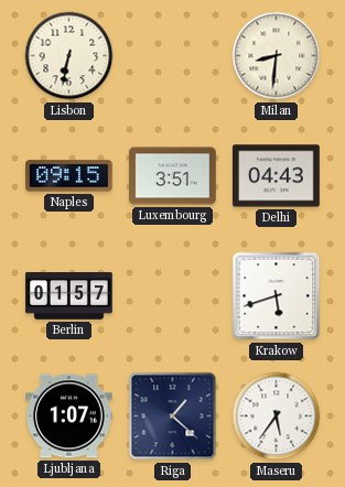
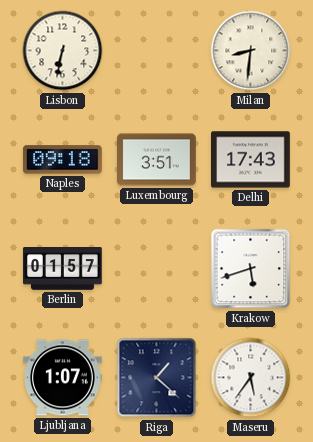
Naples: 09:15 -> 09:18
Delhi: 04:43 -> 17:43
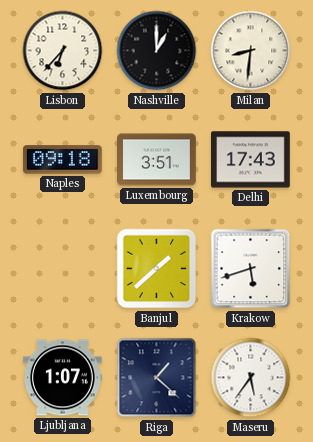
Lisbon: 6:32 -> 6:37
Nashville: none -> 1:00
Berlin: 01:57 -> none
Banjul: none -> 1:38
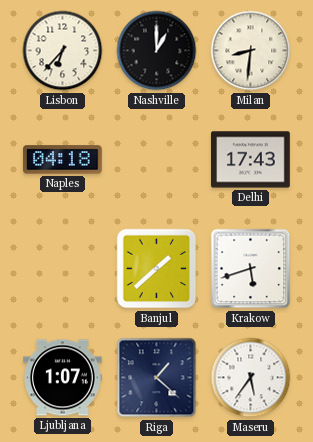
Naples: 09:18 -> 04:18
Luxembourg: 3:51 -> none
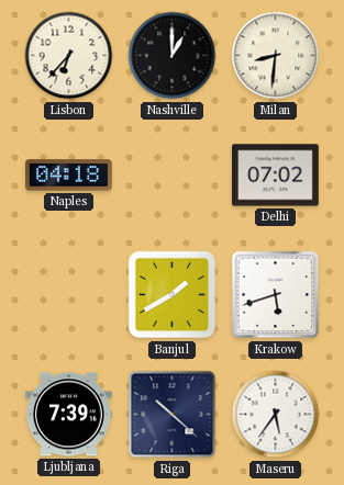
Delhi: 17:43 -> 07:02
Banjul: 1:38 -> 1:40
Ljubljana: 1:07 -> 7:39
Riga: 1:22 -> 10:22
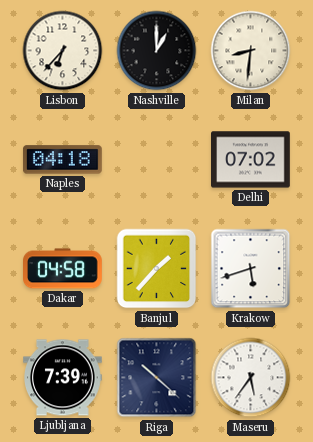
Dakar: none -> 04:58
Banjul: 1:40 -> 1:37
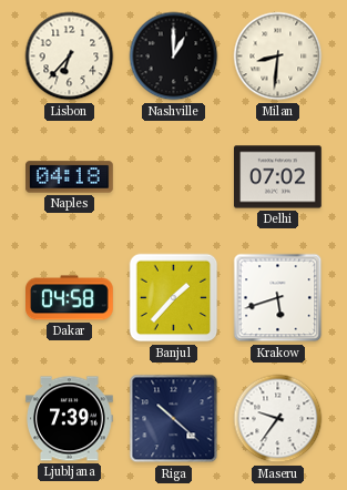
Maseru: 5:36 -> 9:36
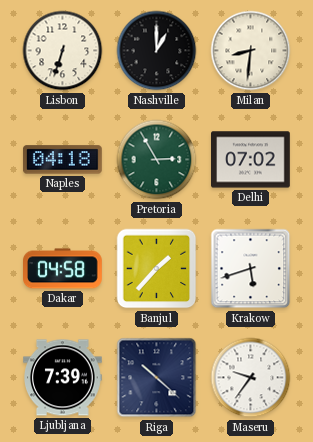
Lisbon: 6:37 -> 6:33
Pretoria: none -> 2:55
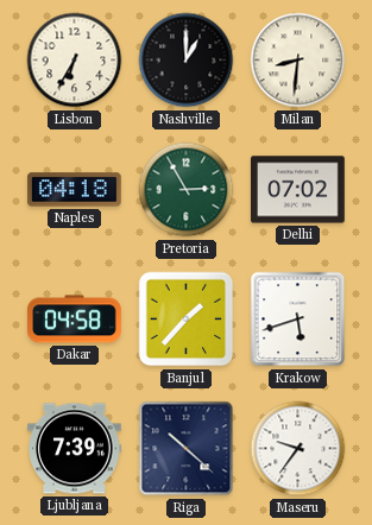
Lisbon: 6:33 -> 6:35
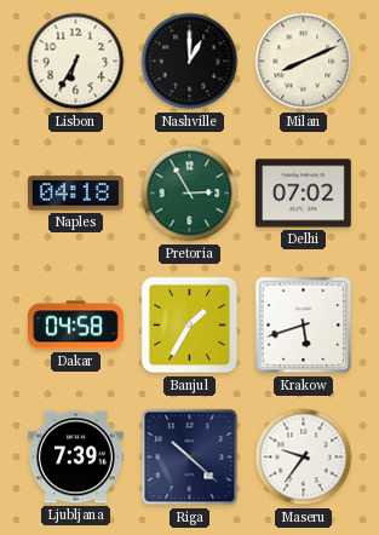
Milan: 8:31 -> 8:11
Banjul: 1:37 -> 1:35
